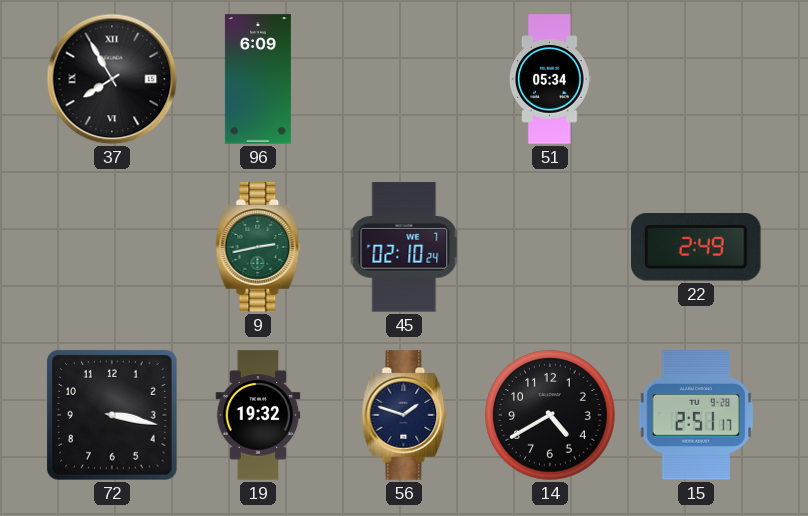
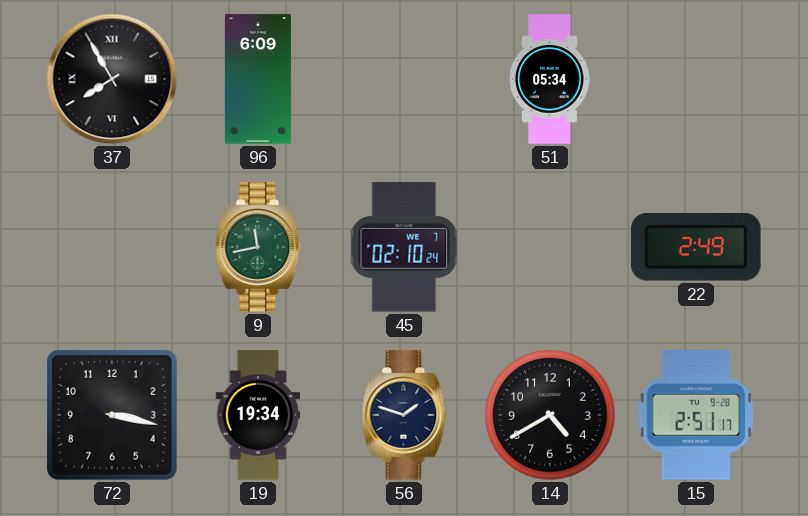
9: 2:43 -> 11:43
19: 19:32 -> 19:34
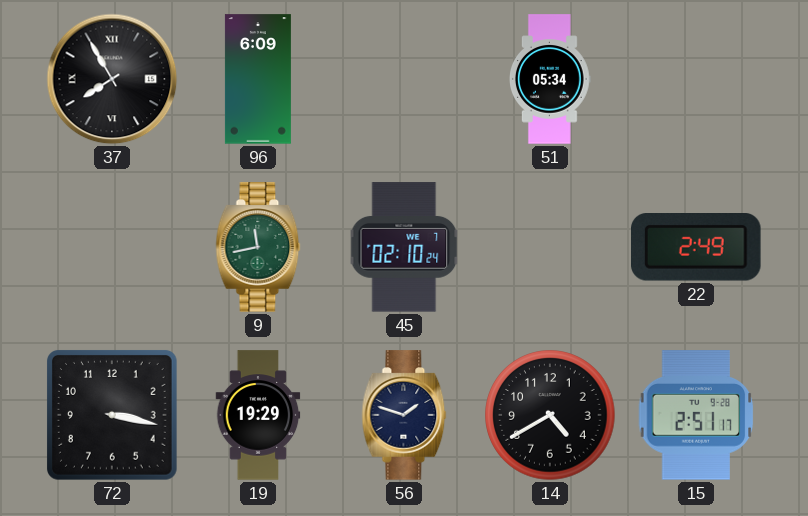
19: 19:34 -> 19:29
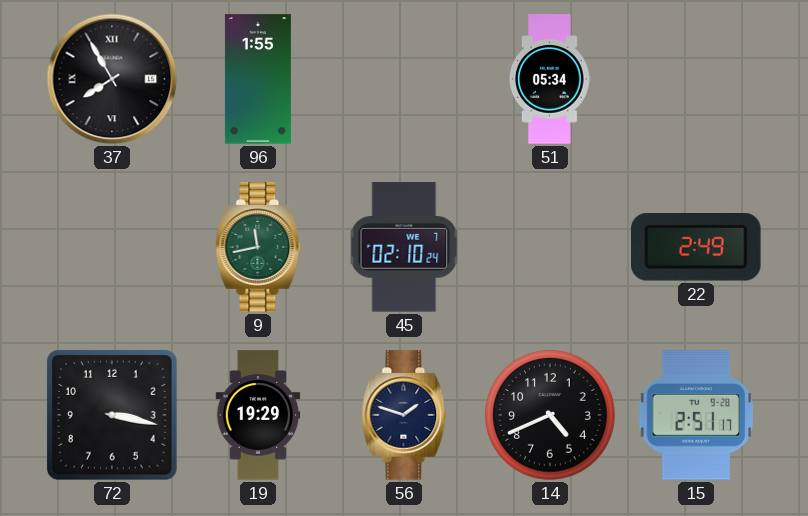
96: 6:09 -> 1:55
14: 4:40 -> 4:41
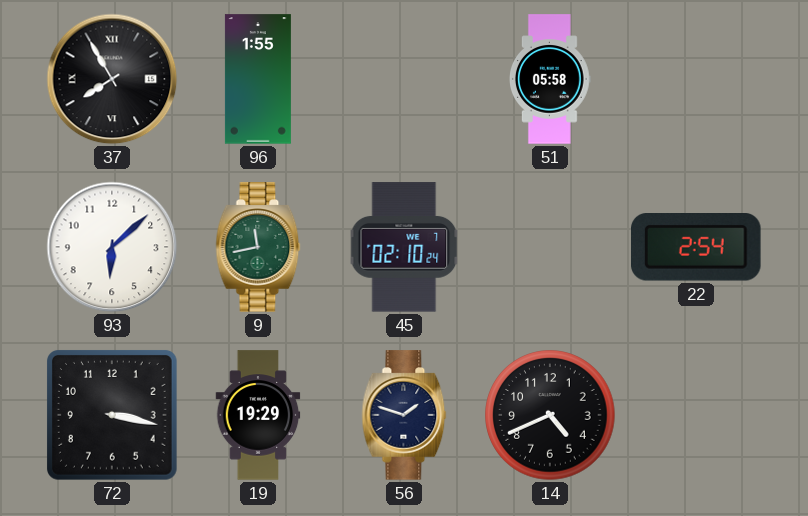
51: 05:34 -> 05:58
93: none -> 6:08
22: 2:49 -> 2:54
15: 2:51 -> none
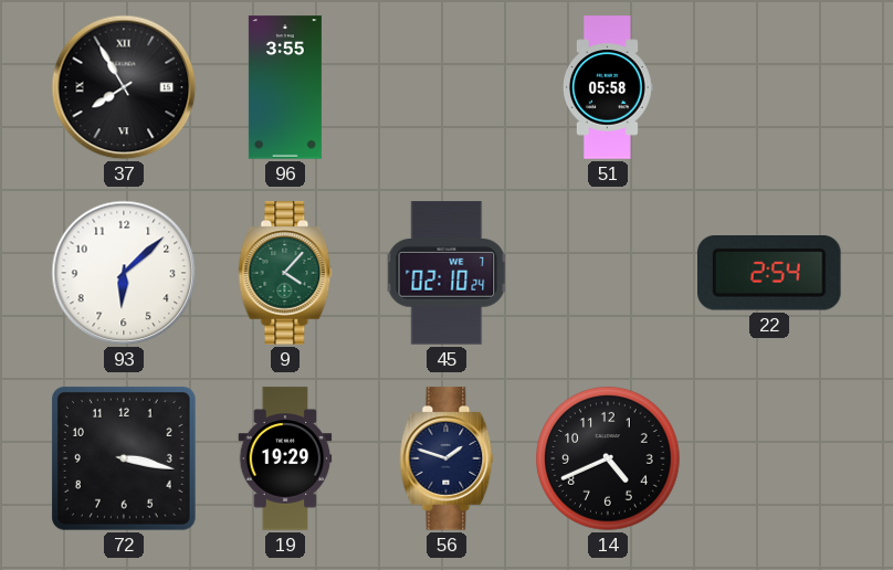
96: 1:55 -> 3:55
9: 11:43 -> 4:07
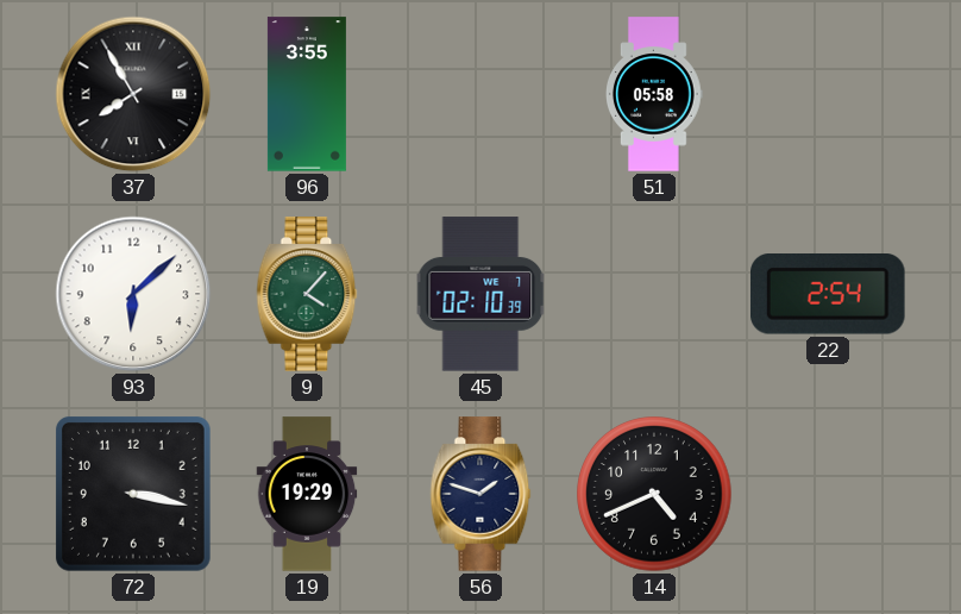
45: 02:10:24 -> 02:10:39
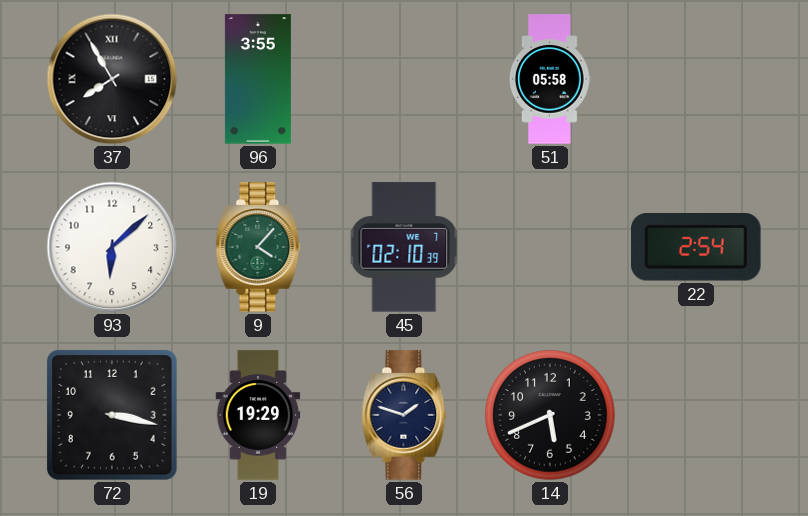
14: 4:41 -> 5:41
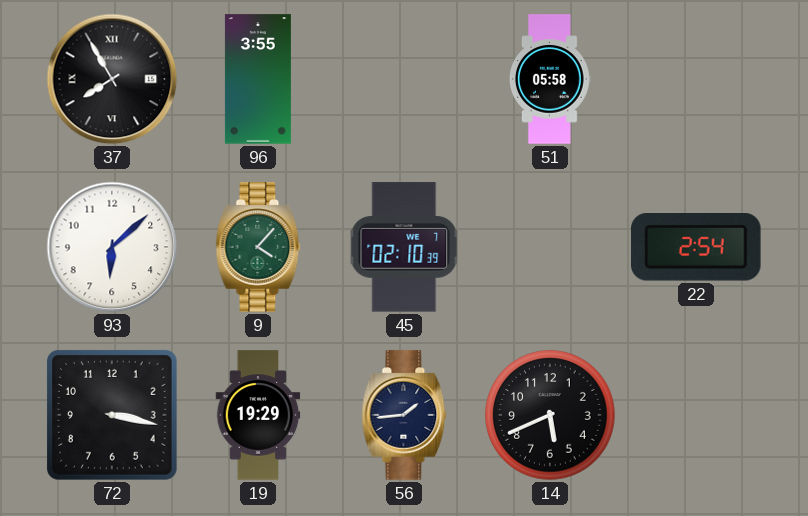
56: 1:48 -> 1:44
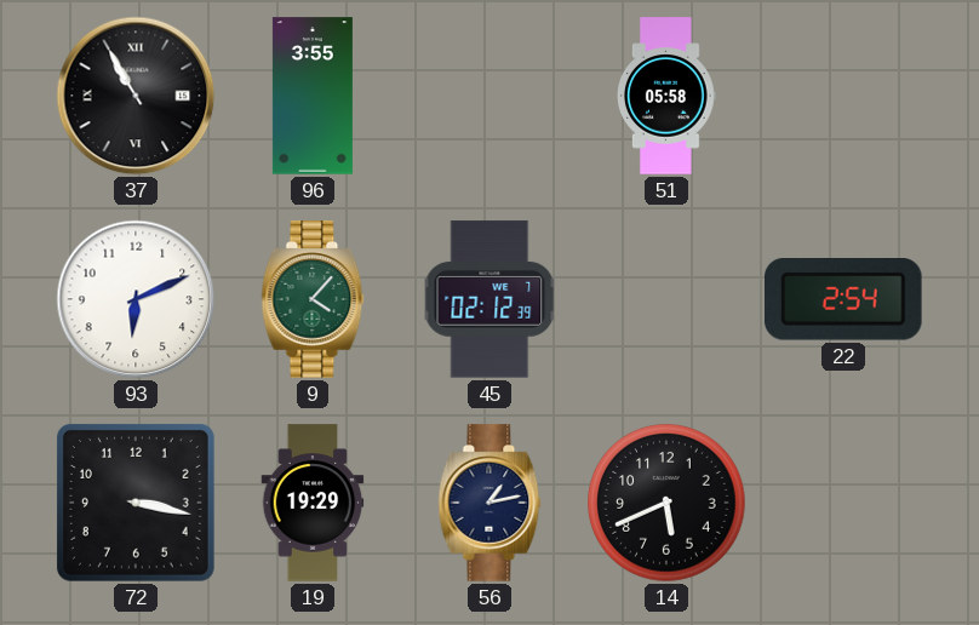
37: 7:55 -> 10:55
93: 6:08 -> 6:11
45: 02:10 -> 02:12
56: 1:44 -> 1:13
